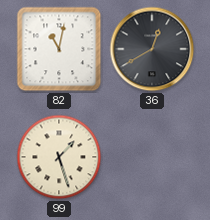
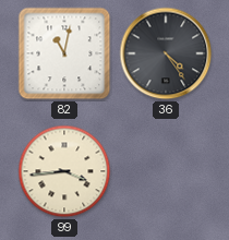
36: 12:40 -> 4:24
99: 1:27 -> 3:44
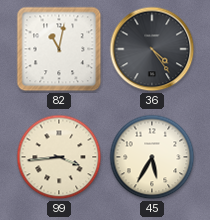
45: none -> 5:35
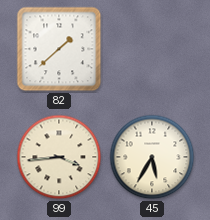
82: 11:02 -> 1:38
36: 4:24 -> none
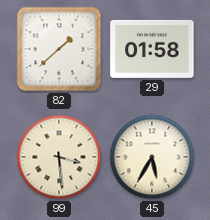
29: none -> 01:58
99: 3:44 -> 3:29
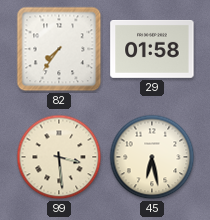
82: 1:38 -> 7:36
45: 5:35 -> 6:28
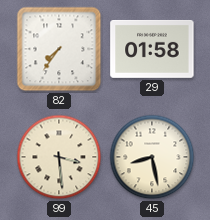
45: 6:28 -> 8:28
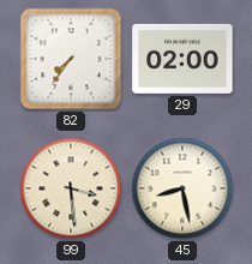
29: 01:58 -> 02:00
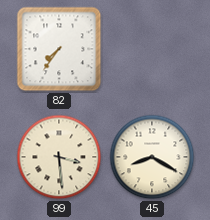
29: 02:00 -> none
45: 8:28 -> 8:20
